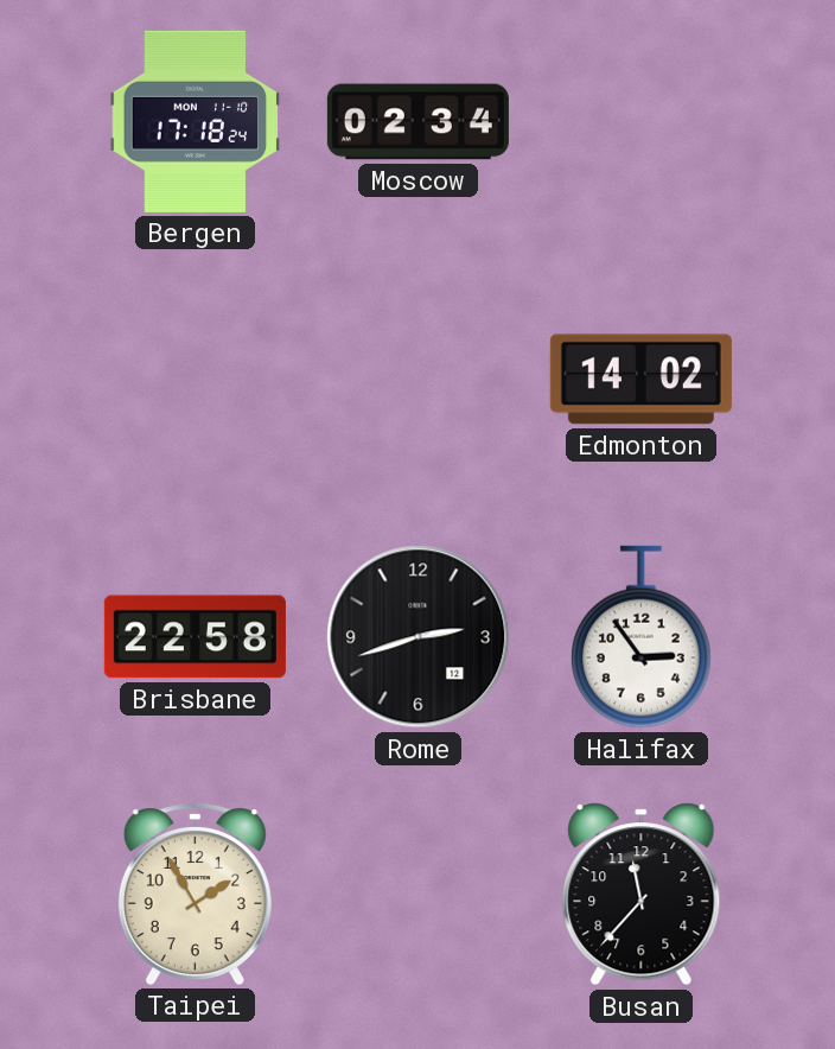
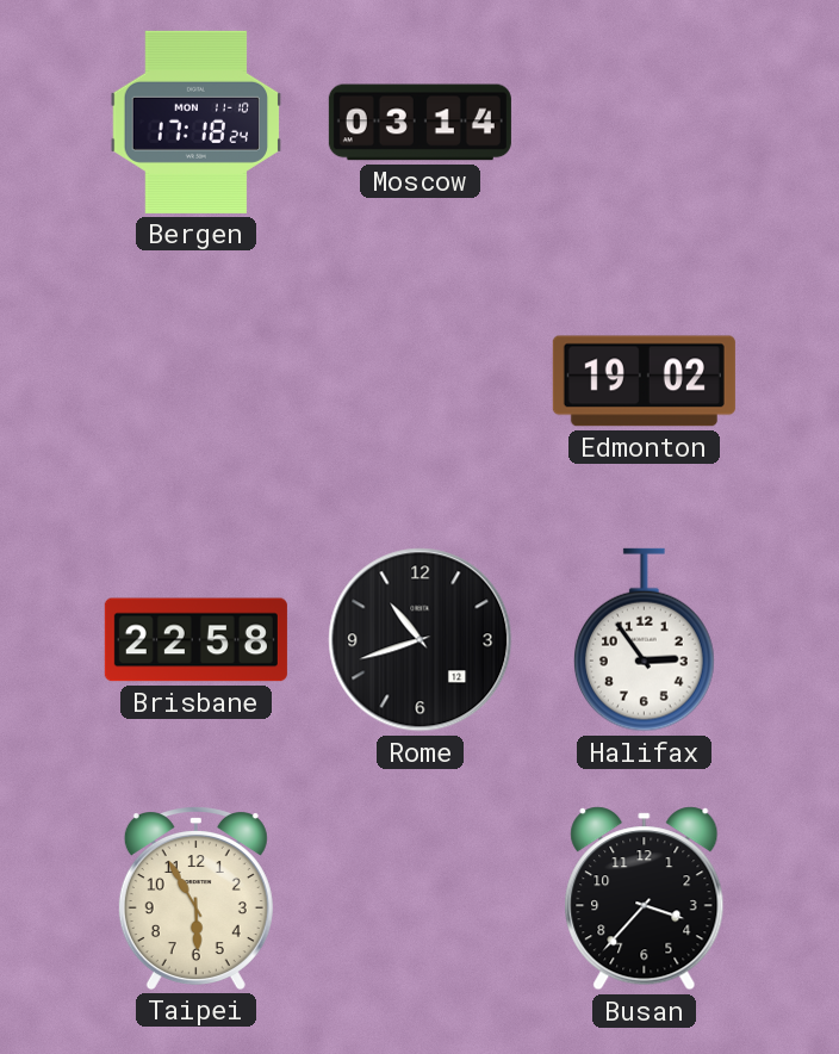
Moscow: 02:34 -> 03:14
Edmonton: 14:02 -> 19:02
Rome: 2:42 -> 10:42
Taipei: 1:55 -> 5:55
Busan: 11:37 -> 3:37
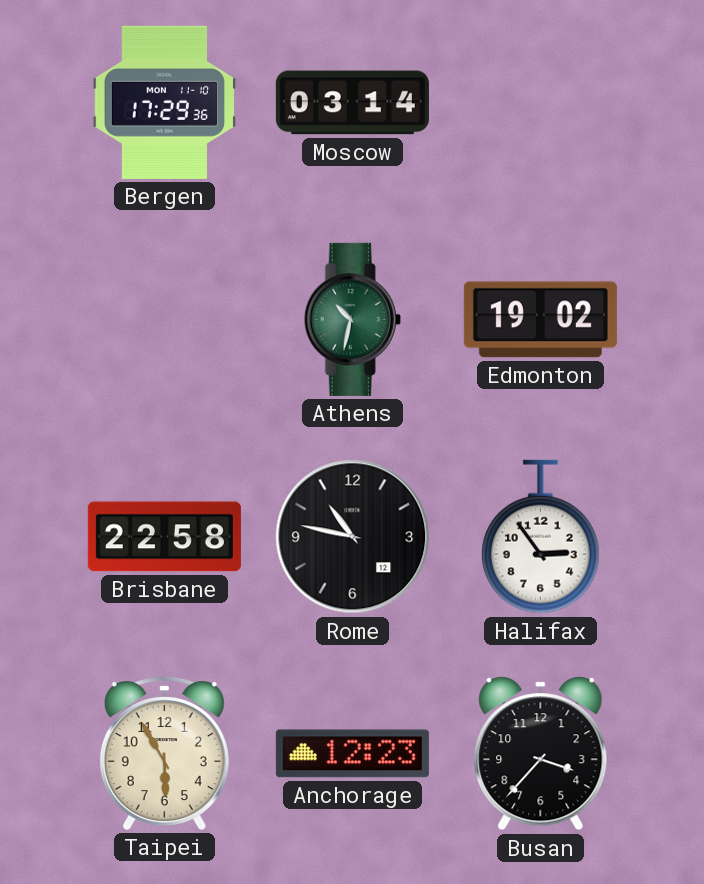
Bergen: 17:18 -> 17:29
Athens: none -> 10:32
Rome: 10:42 -> 10:47
Anchorage: none -> 12:23
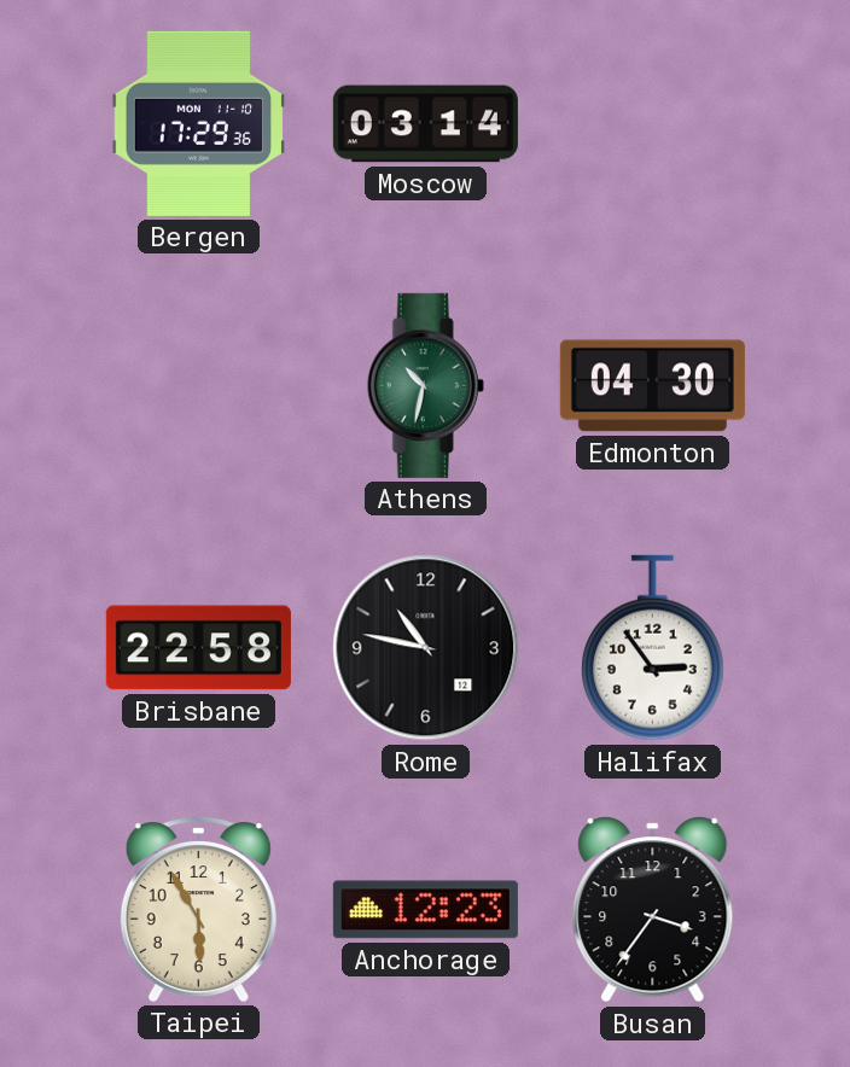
Edmonton: 19:02 -> 04:30
Busan: 3:37 -> 3:36
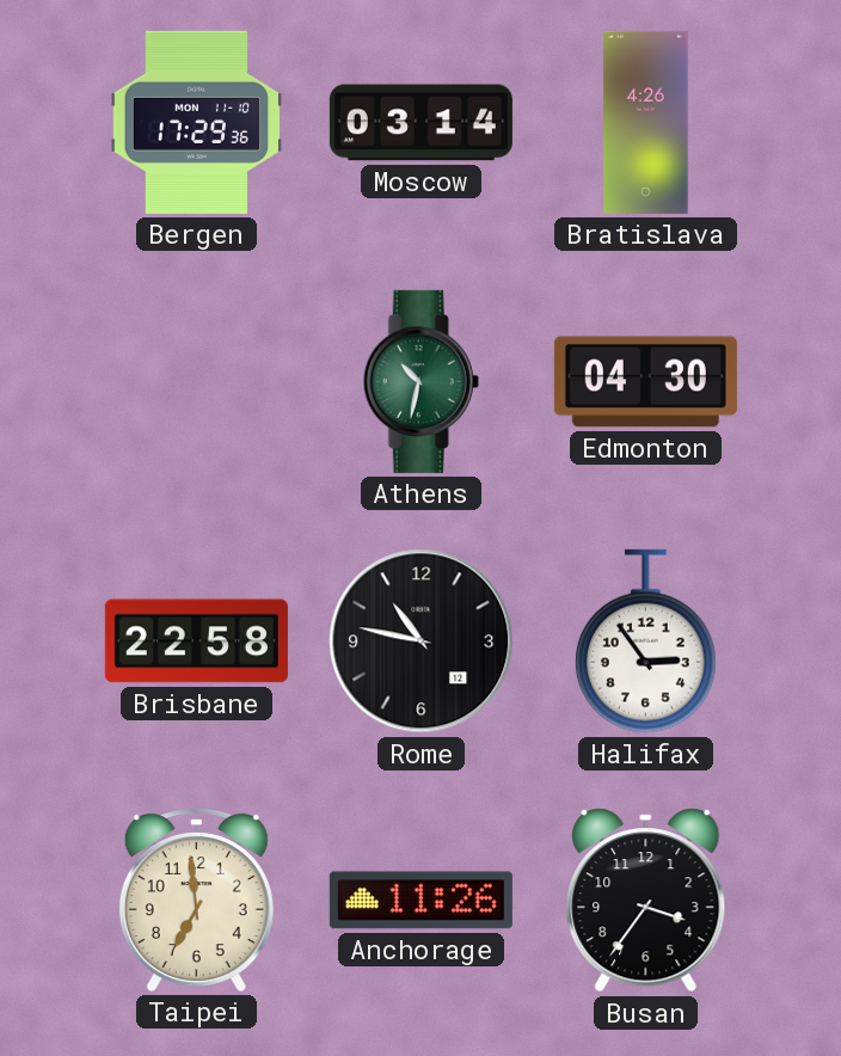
Bratislava: none -> 4:26
Taipei: 5:55 -> 6:59
Anchorage: 12:23 -> 11:26
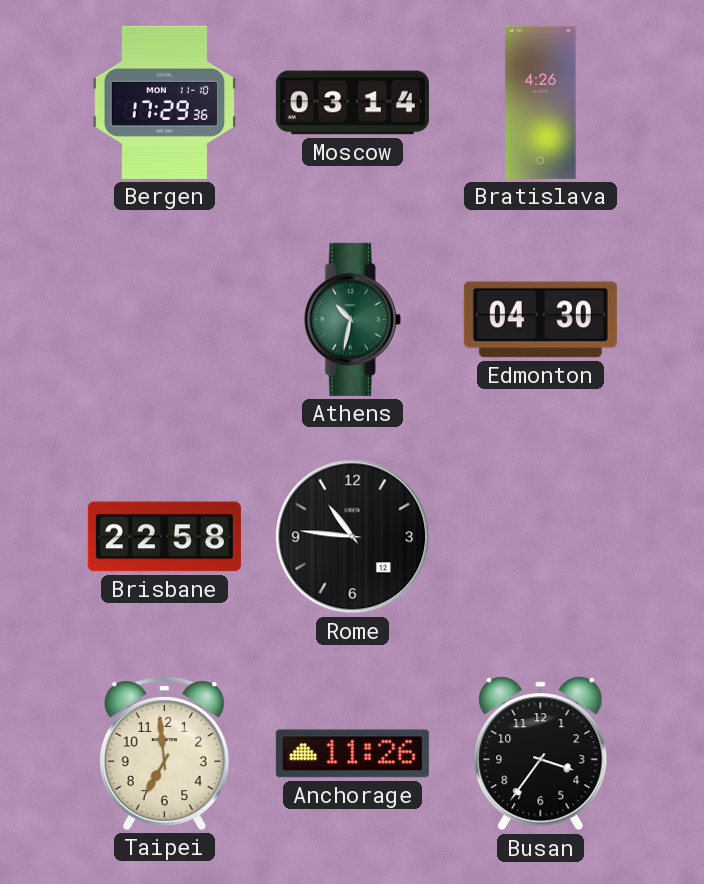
Rome: 10:47 -> 10:46
Halifax: 2:54 -> none
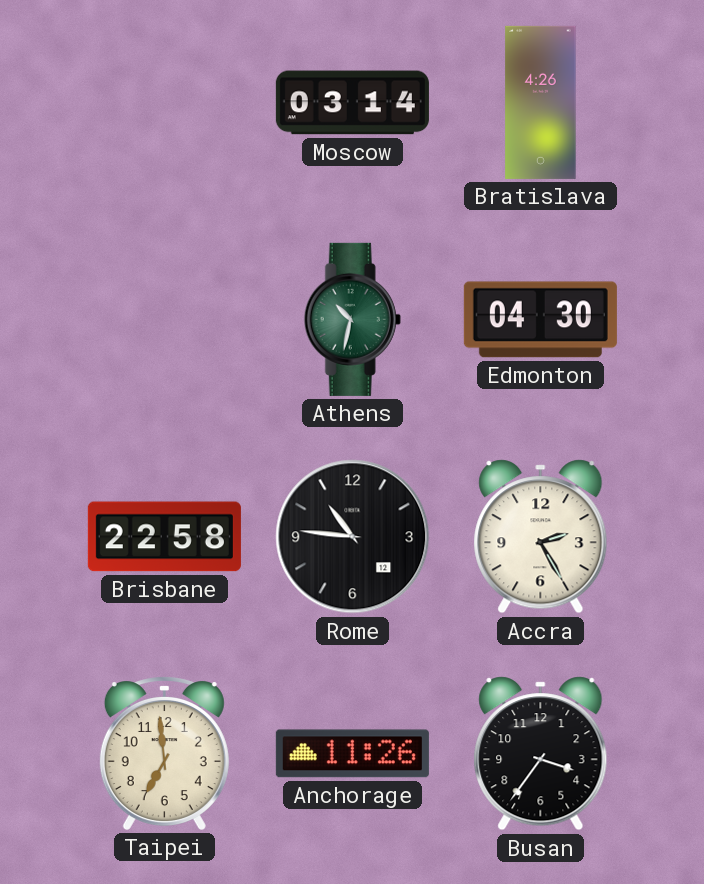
Bergen: 17:29 -> none
Accra: none -> 2:25
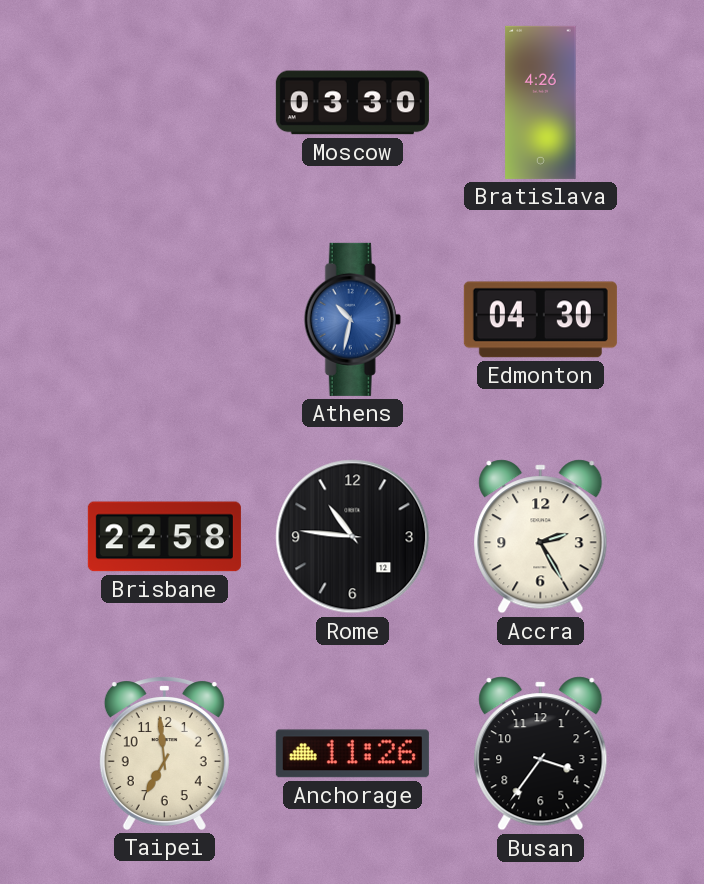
Moscow: 03:14 -> 03:30
Athens dial: green -> blue
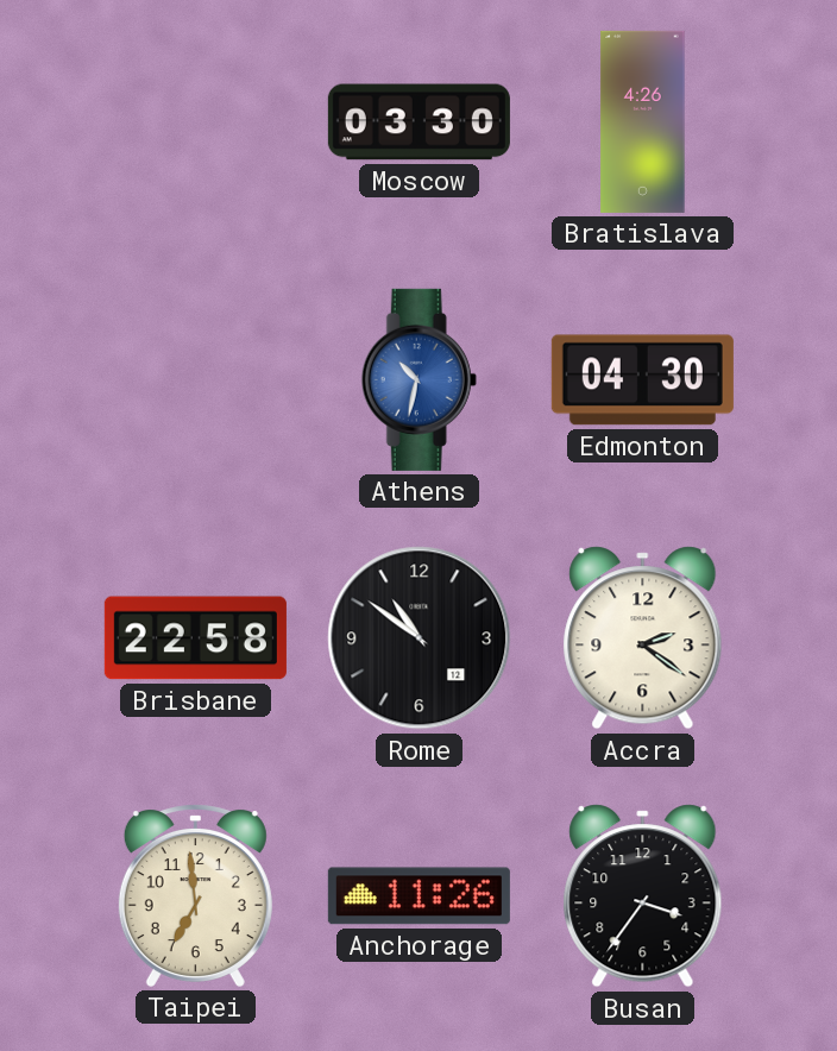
Rome: 10:46 -> 10:51
Accra: 2:25 -> 2:21
